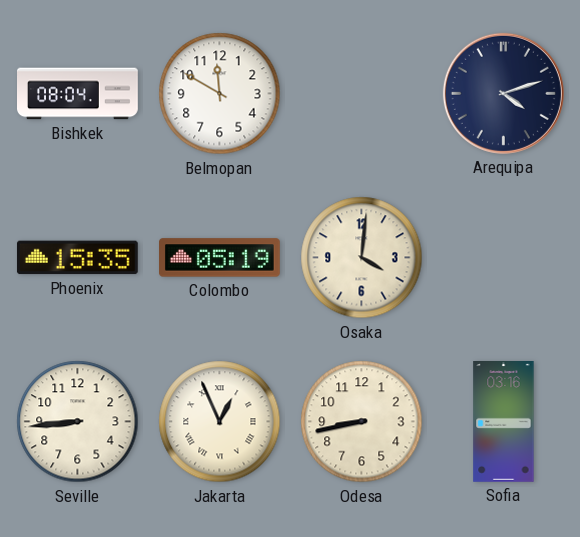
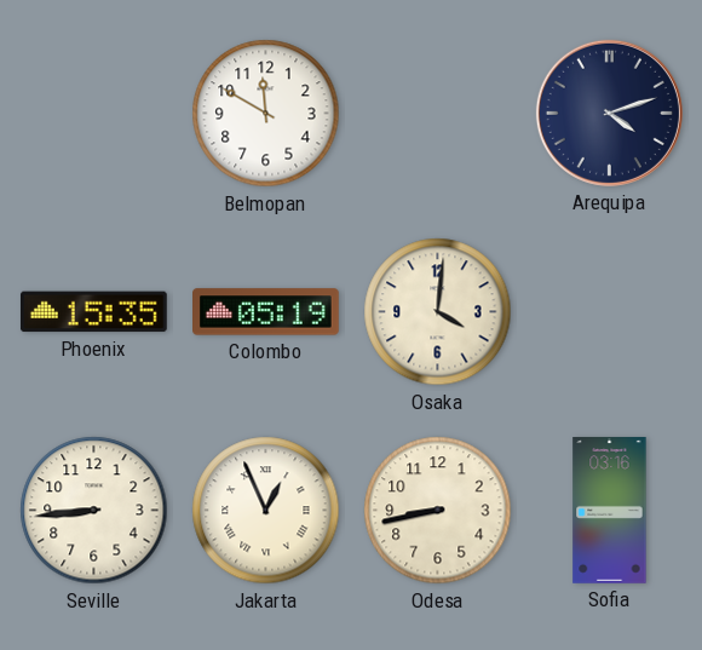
Bishkek: 08:04 -> none
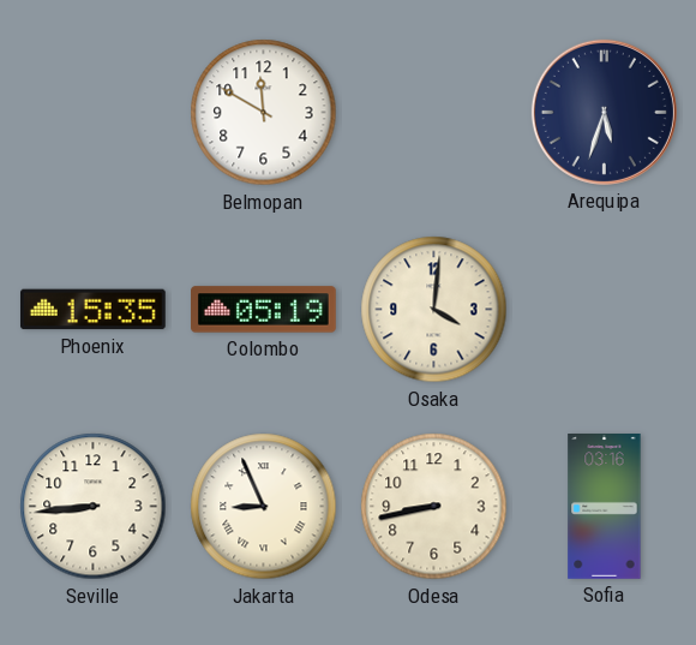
Arequipa: 4:12 -> 5:33
Jakarta: 12:56 -> 8:56
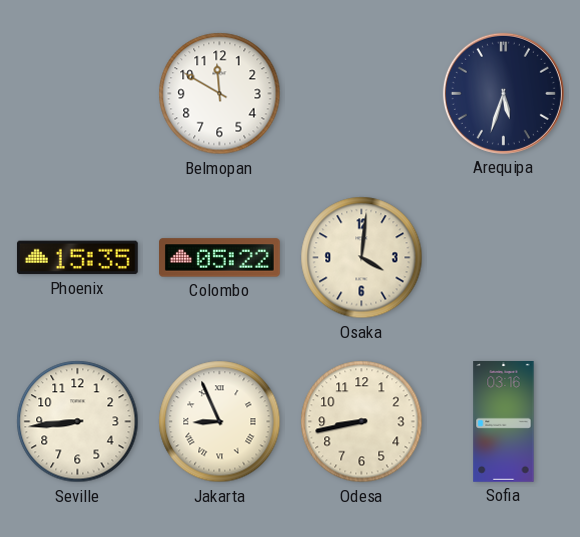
Colombo: 05:19 -> 05:22
